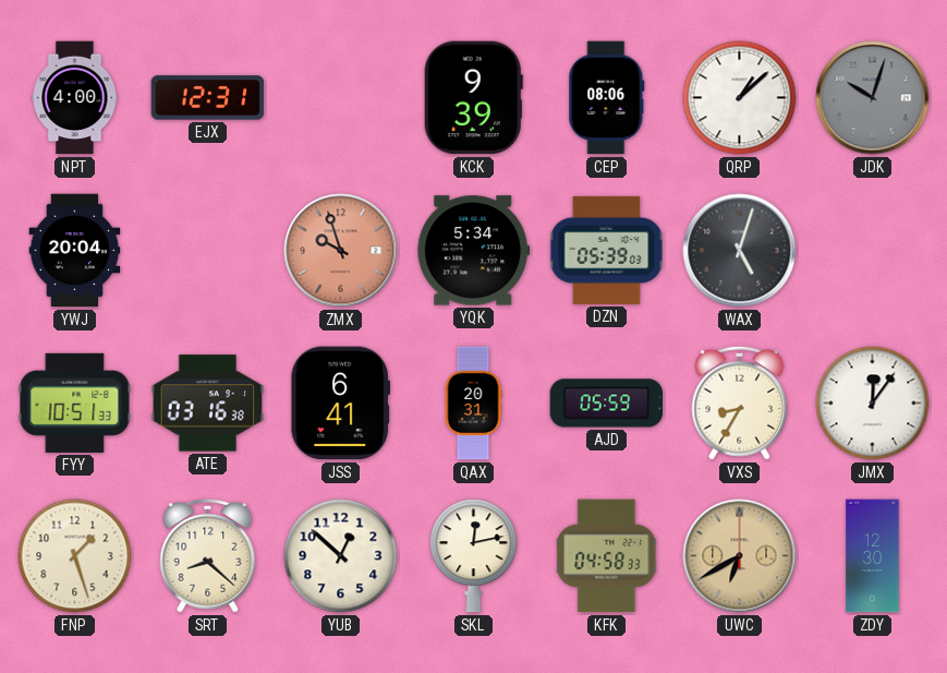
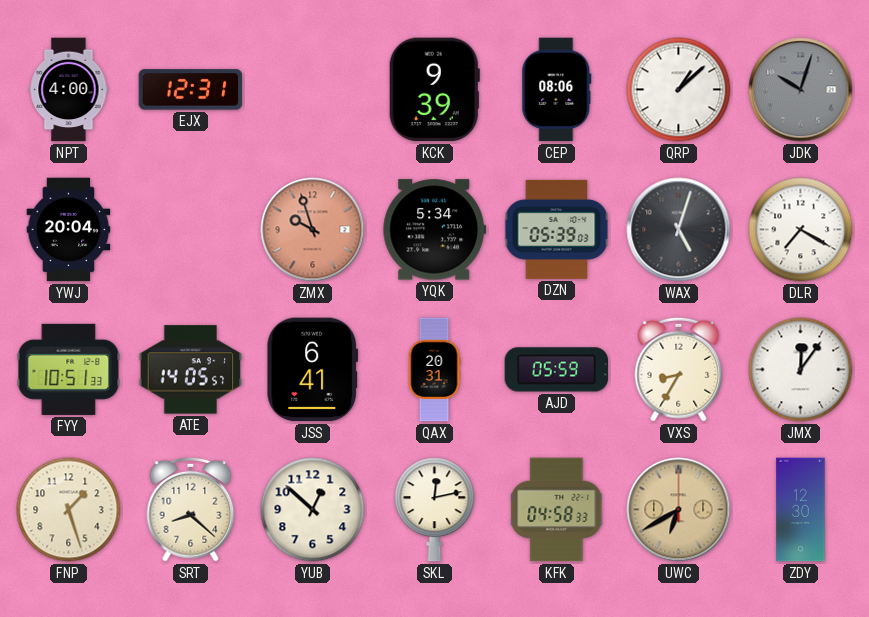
DLR: none -> 7:20
ATE: 03:16 -> 14:05
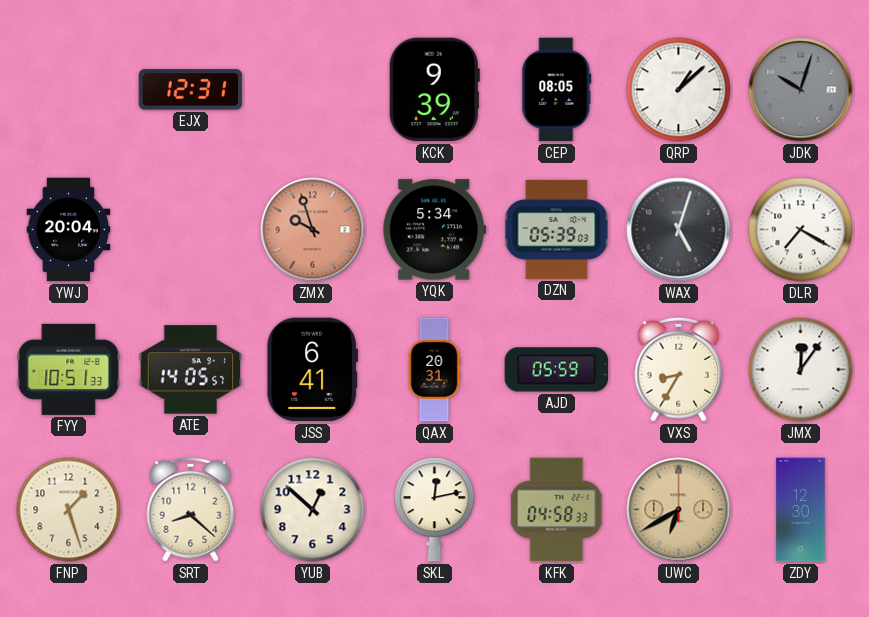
NPT: 4:00 -> none
CEP: 08:06 -> 08:05
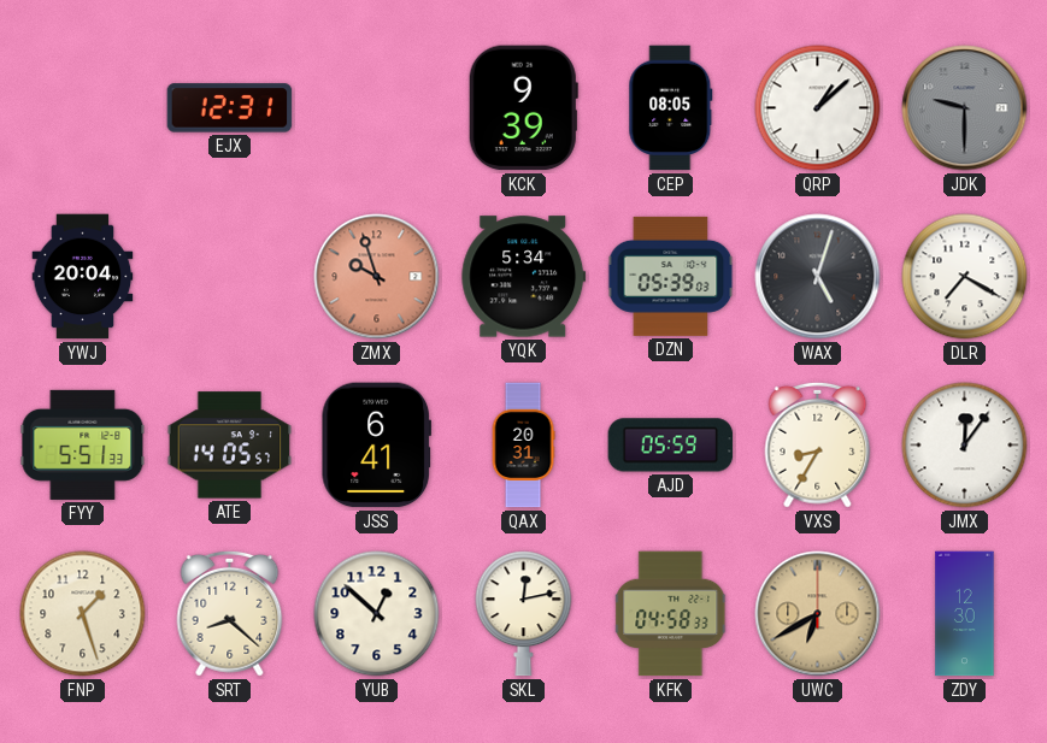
JDK: 10:03 -> 9:30
FYY: 10:51 -> 5:51
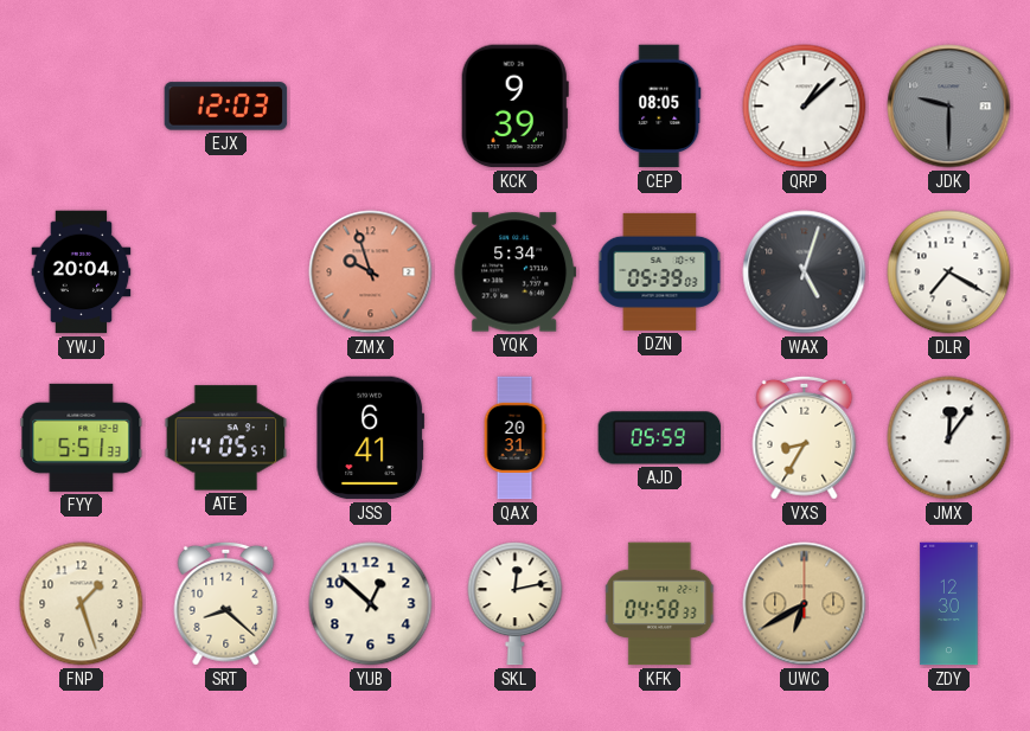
EJX: 12:31 -> 12:03
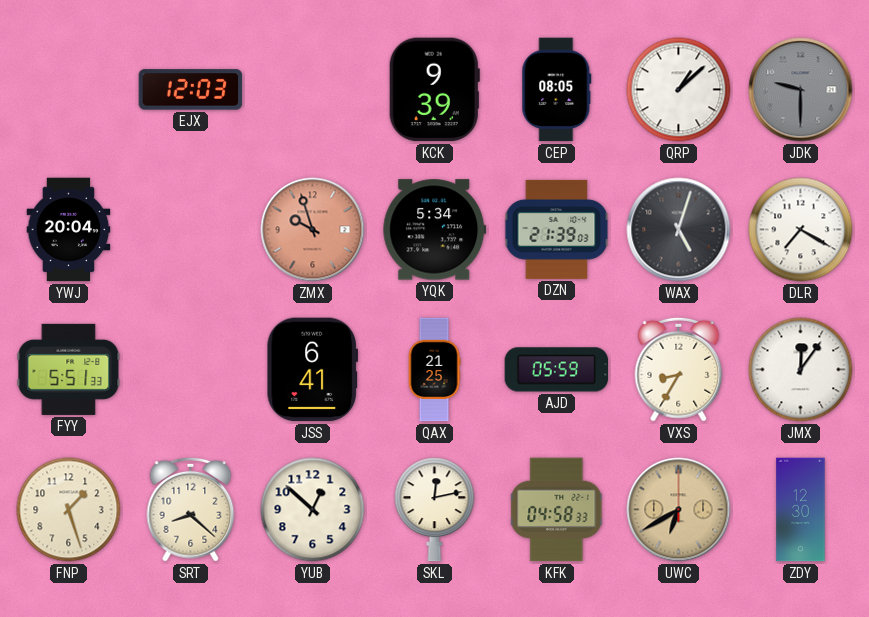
DZN: 05:39 -> 21:39
ATE: 14:05 -> none
QAX: 20:31 -> 21:25
